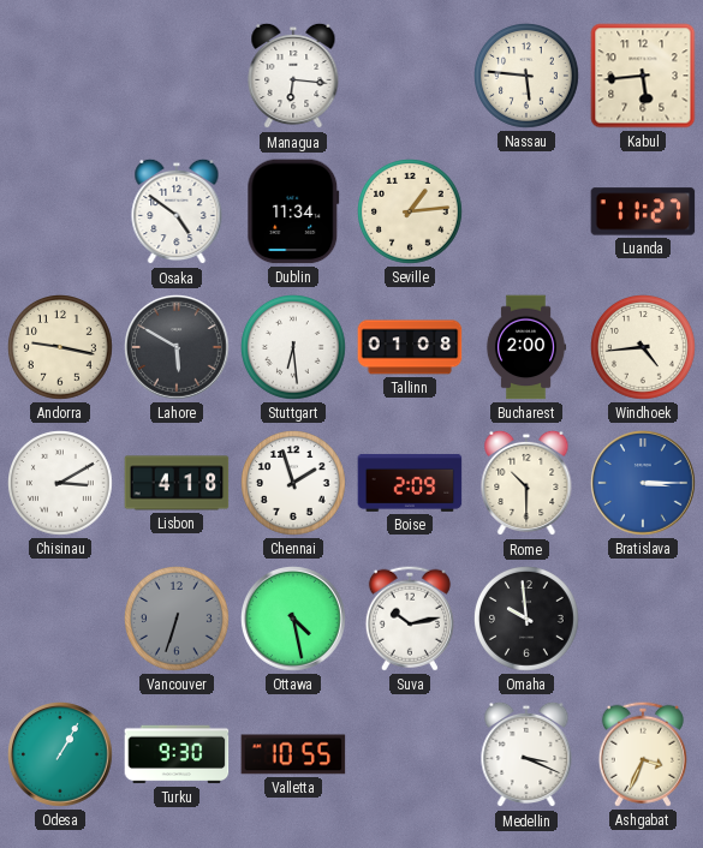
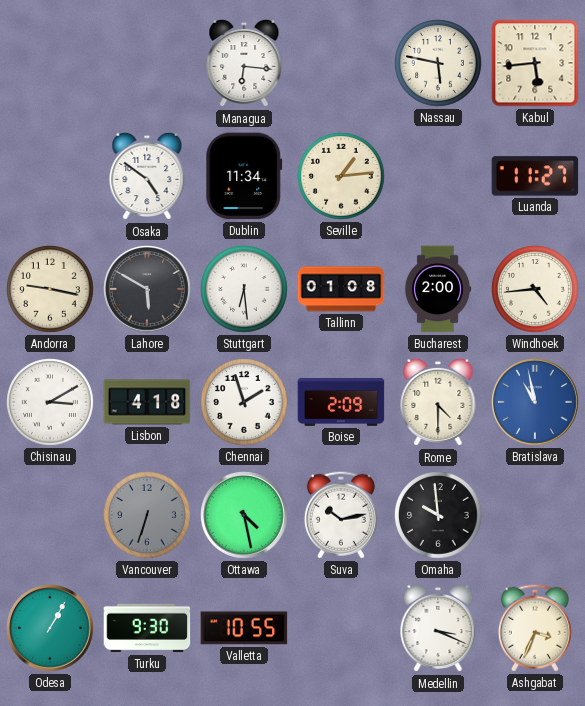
Nassau: 5:46 -> 5:47
Rome: 10:30 -> 4:30
Bratislava: 3:15 -> 10:58
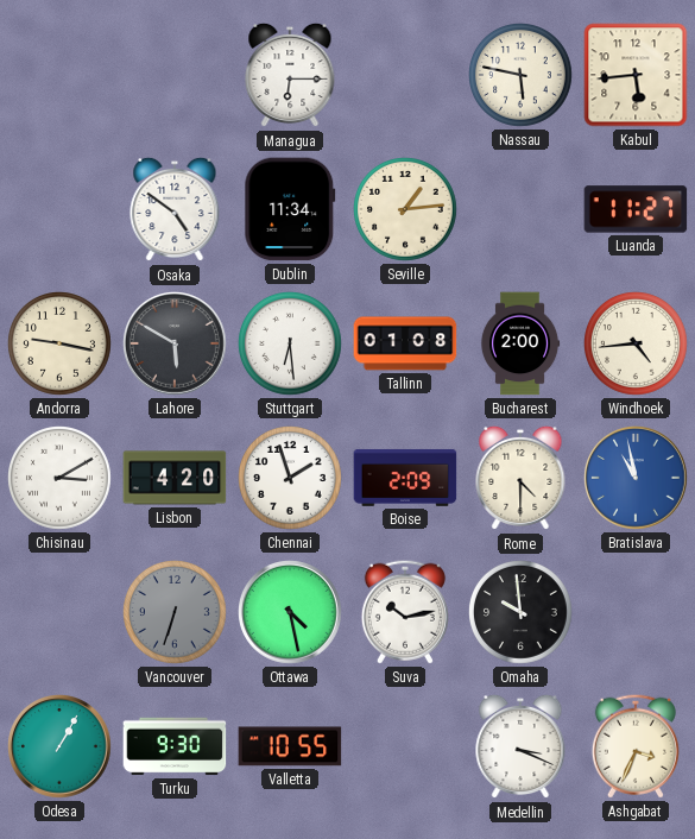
Managua: 6:16 -> 6:15
Lisbon: 4:18 -> 4:20
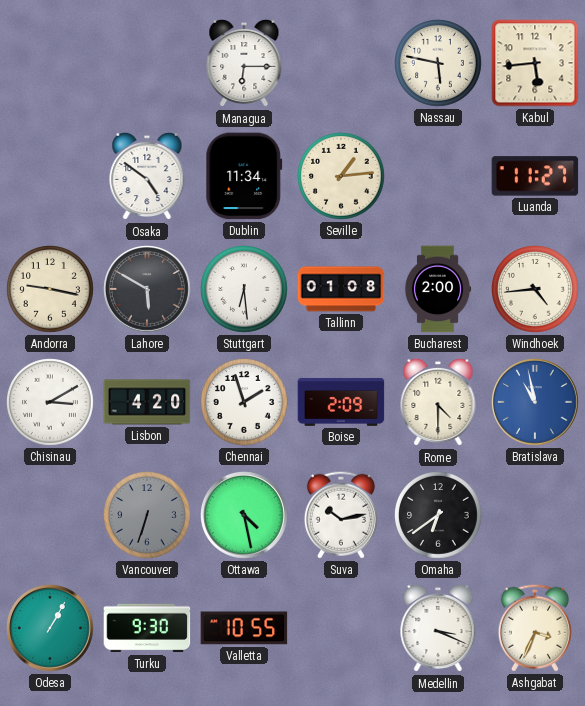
Omaha: 9:59 -> 6:39
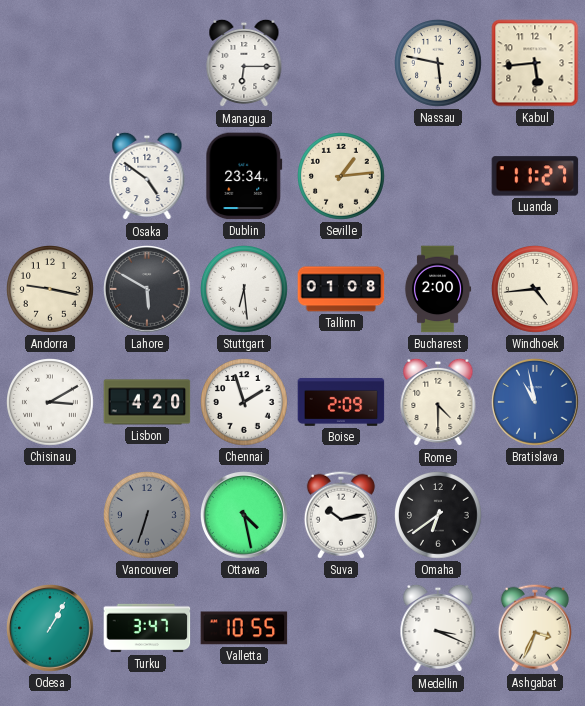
Dublin: 11:34 -> 23:34
Turku: 9:30 -> 3:47
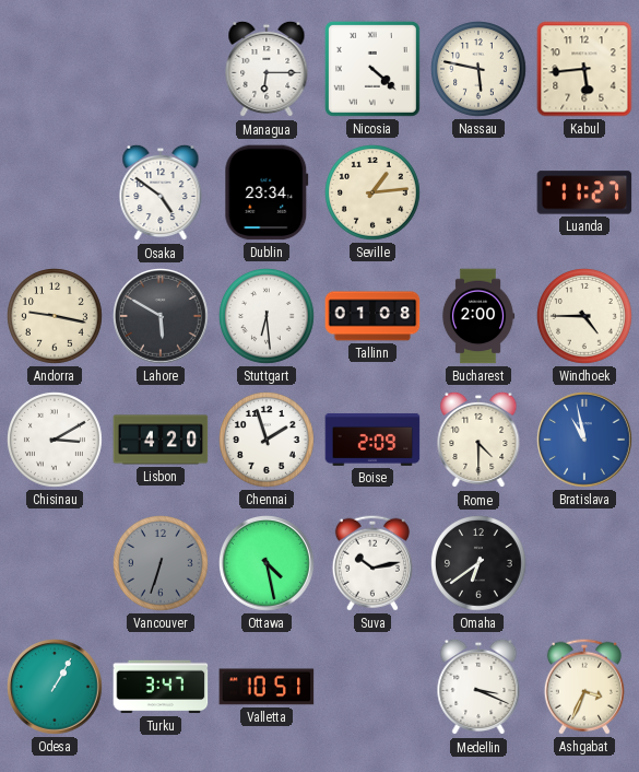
Nicosia: none -> 4:22
Windhoek: 4:44 -> 4:45
Valletta: 10:55 -> 10:51
